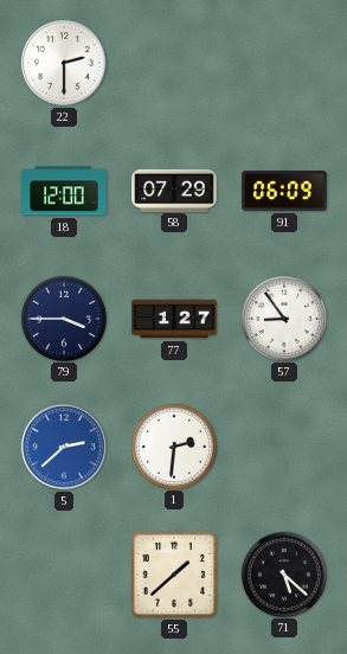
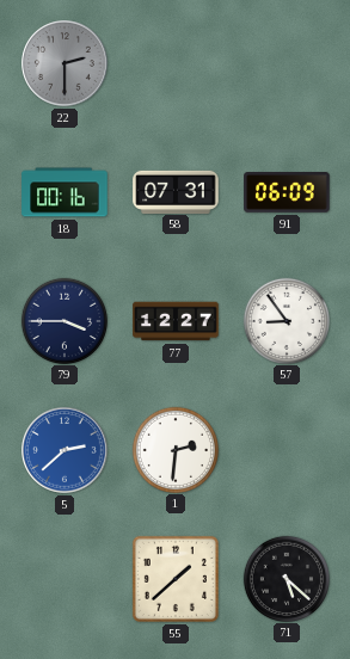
22 dial: white -> grey
18: 12:00 -> 00:16
58: 07:29 -> 07:31
77: 1:27 -> 12:27
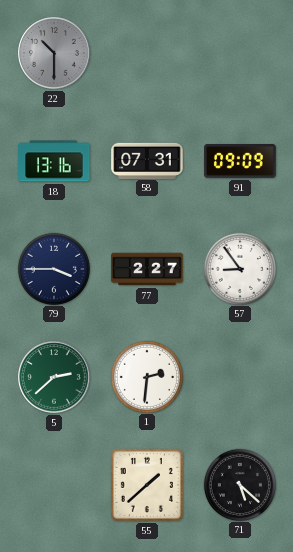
22: 2:30 -> 10:30
18: 00:16 -> 13:16
91: 06:09 -> 09:09
77: 12:27 -> 2:27
5 dial: blue -> green
